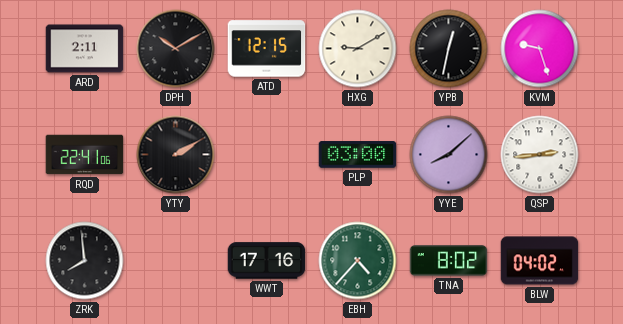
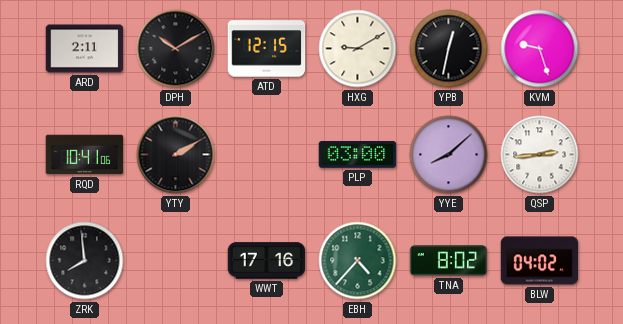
RQD: 22:41 -> 10:41
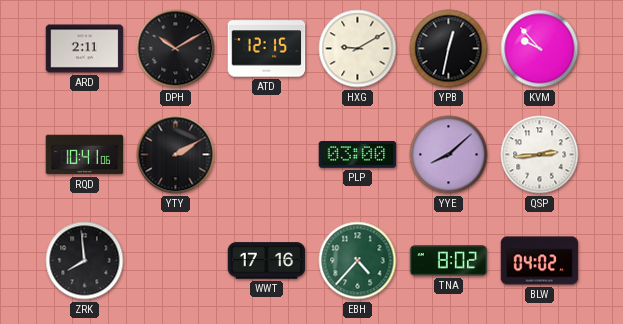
KVM: 9:27 -> 9:53
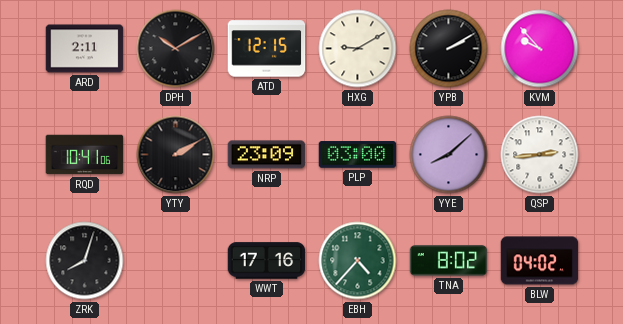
YPB: 12:32 -> 2:10
NRP: none -> 23:09
ZRK: 7:59 -> 8:03
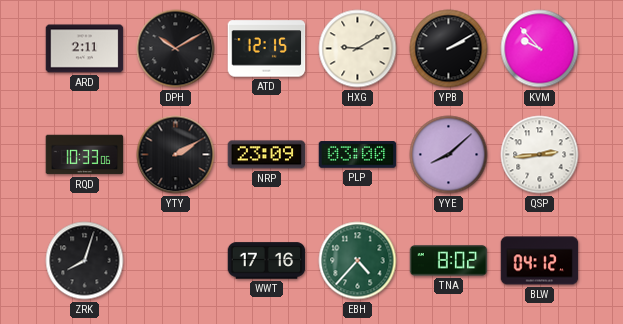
RQD: 10:41 -> 10:33
BLW: 04:02 -> 04:12
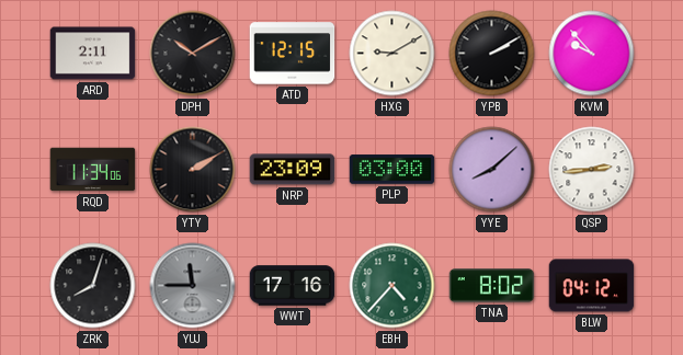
RQD: 10:33 -> 11:34
YUJ: none -> 11:45
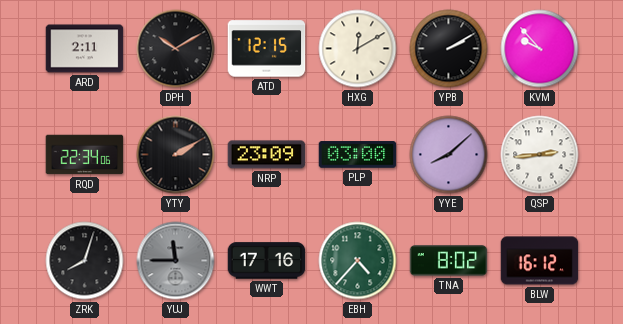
HXG: 9:10 -> 12:10
RQD: 11:34 -> 22:34
BLW: 04:12 -> 16:12
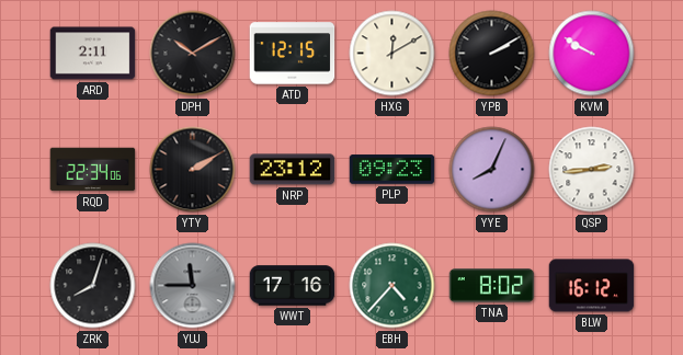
KVM: 9:53 -> 9:50
NRP: 23:09 -> 23:12
PLP: 03:00 -> 09:23
YYE: 8:08 -> 8:04
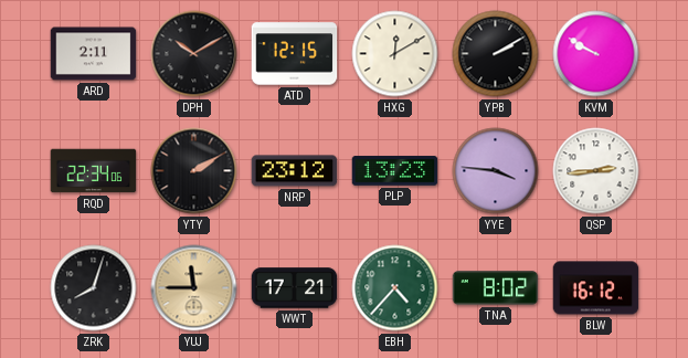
PLP: 09:23 -> 13:23
YYE: 8:04 -> 3:46
YUJ dial: grey -> champagne
WWT: 17:16 -> 17:21
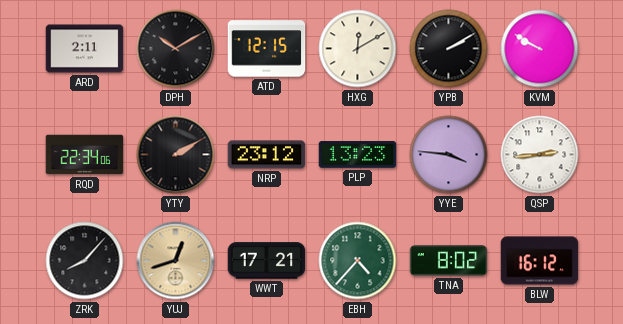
ZRK: 8:03 -> 8:07
YUJ: 11:45 -> 12:42
